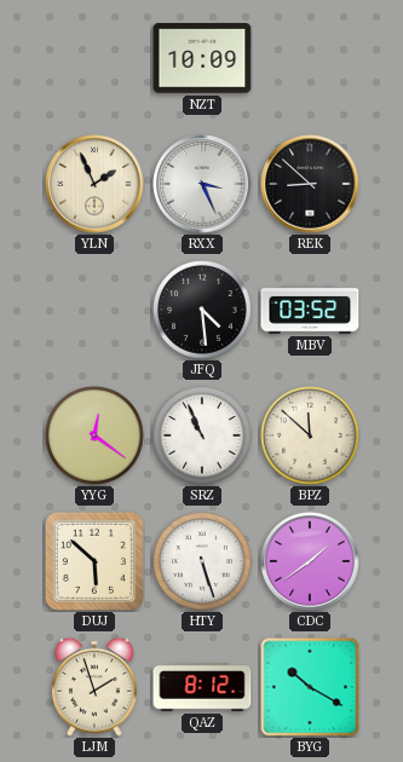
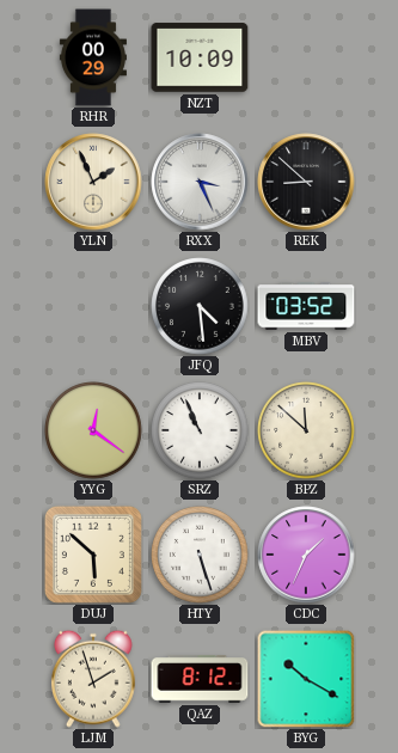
RHR: none -> 00:29
CDC: 1:39 -> 1:34
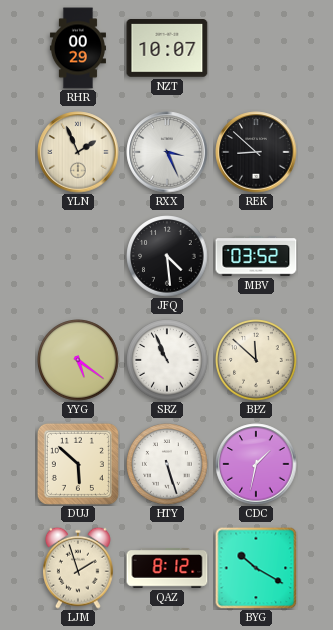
NZT: 10:09 -> 10:07
YYG: 12:21 -> 5:21
CDC: 1:34 -> 1:32
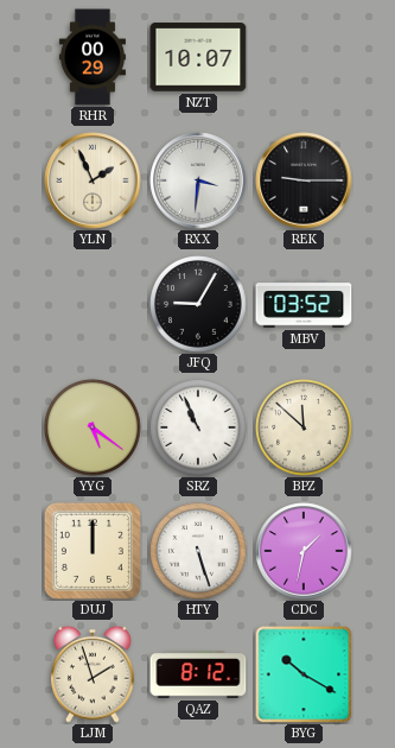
RXX: 3:26 -> 3:31
REK: 8:52 -> 9:15
JFQ: 4:29 -> 9:05
DUJ: 5:52 -> 12:00
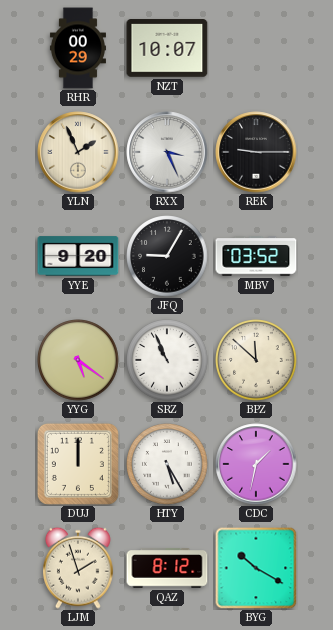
RXX: 3:31 -> 3:26
YYE: none -> 9:20
HTY: 5:27 -> 5:25
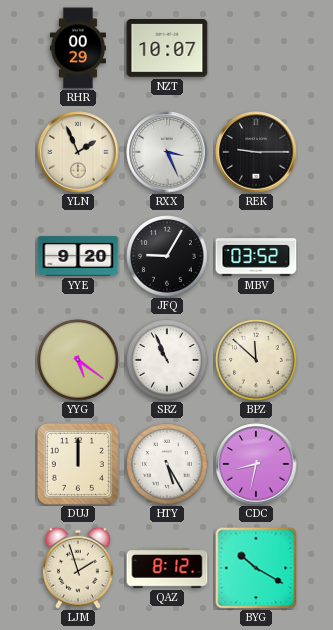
CDC: 1:32 -> 8:32
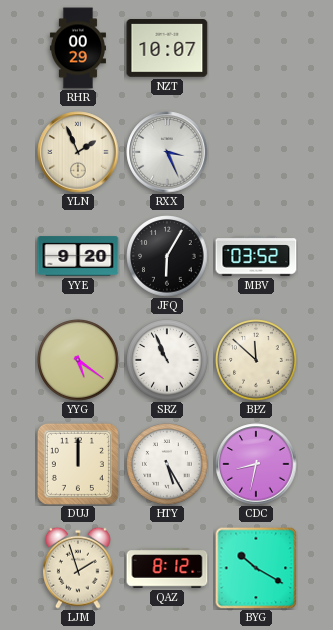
REK: 9:15 -> none
JFQ: 9:05 -> 6:05
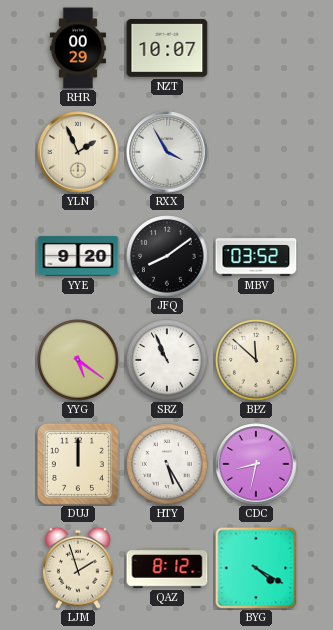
RXX: 3:26 -> 3:55
JFQ: 6:05 -> 8:09
BYG: 10:20 -> 4:20
